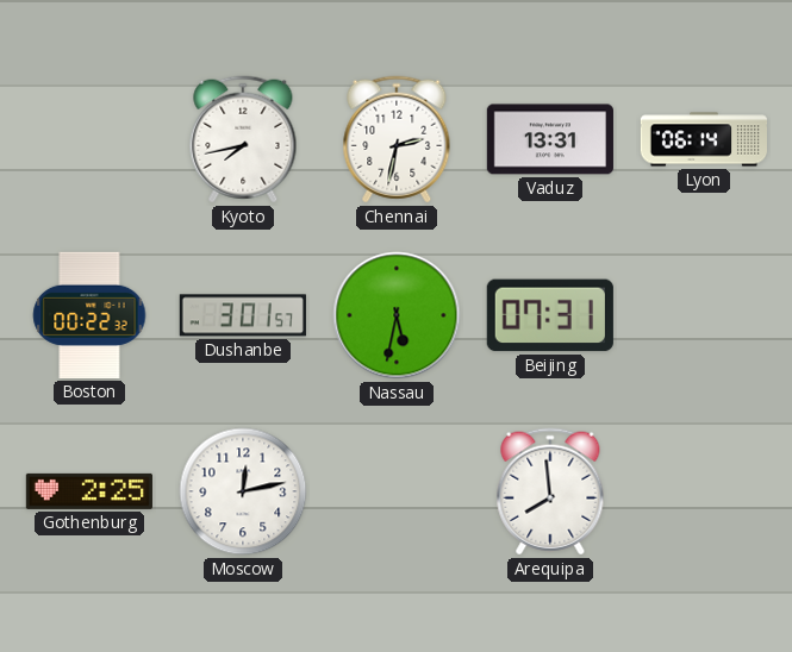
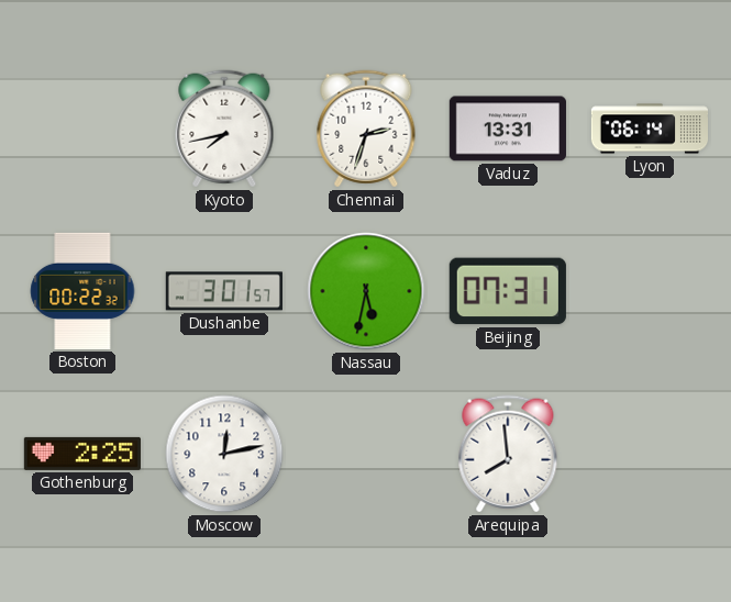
Chennai: 2:32 -> 2:33
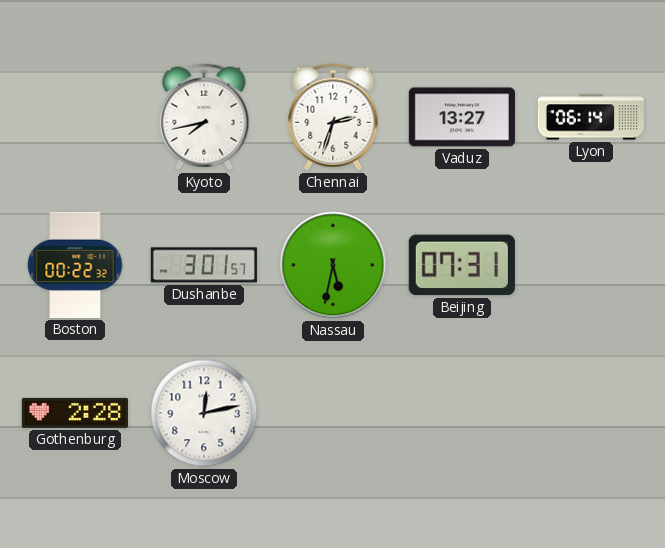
Vaduz: 13:31 -> 13:27
Gothenburg: 2:25 -> 2:28
Arequipa: 7:59 -> none
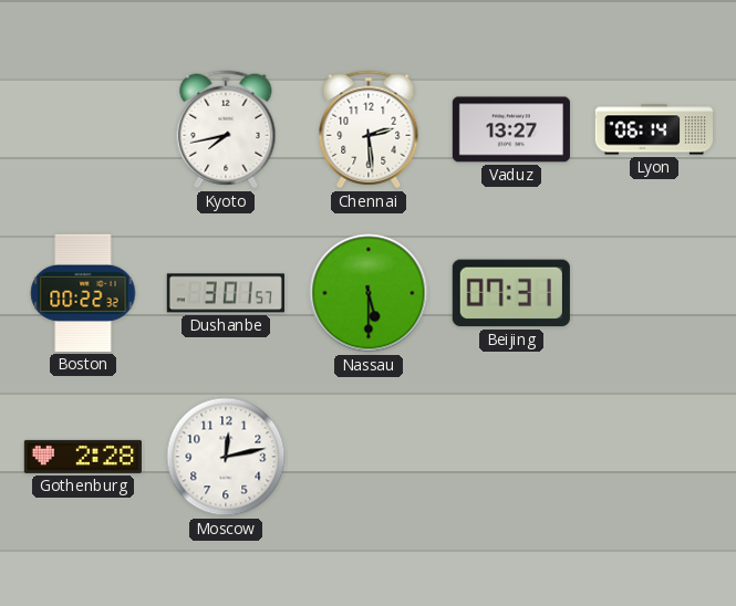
Chennai: 2:33 -> 2:29
Nassau: 5:32 -> 5:30
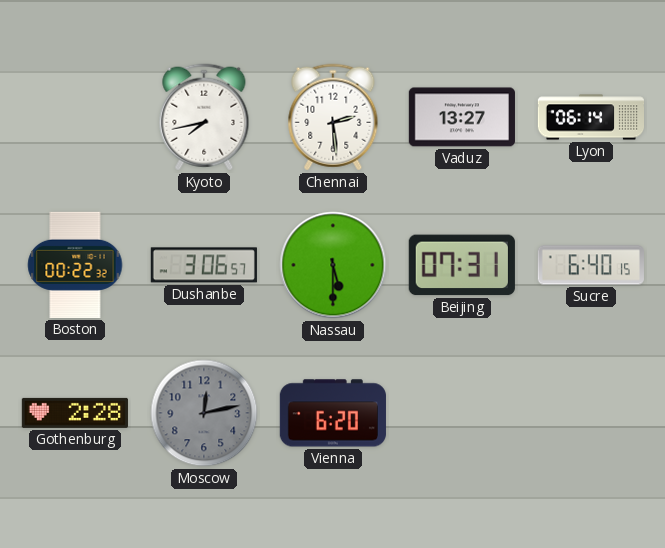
Dushanbe: 3:01 -> 3:06
Sucre: none -> 6:40
Moscow dial: white -> grey
Vienna: none -> 6:20
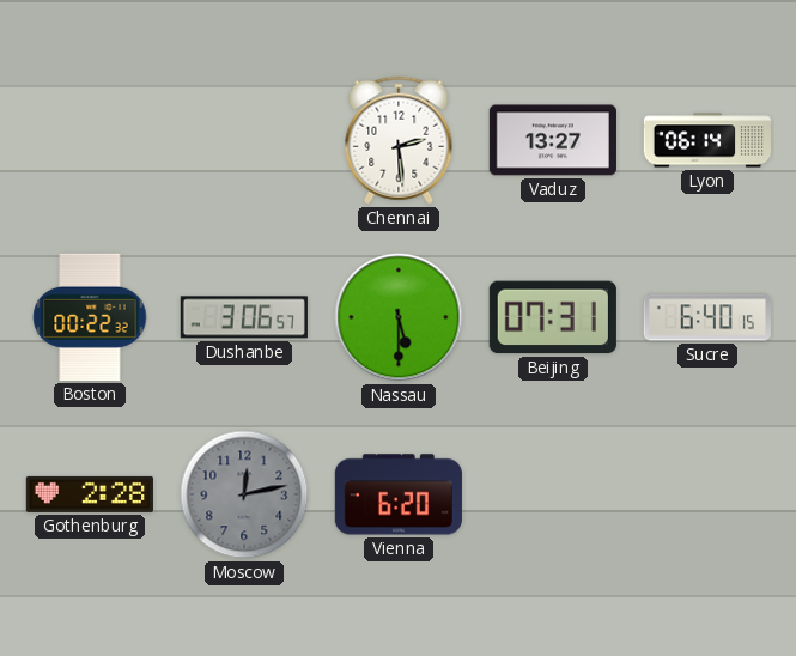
Kyoto: 7:43 -> none
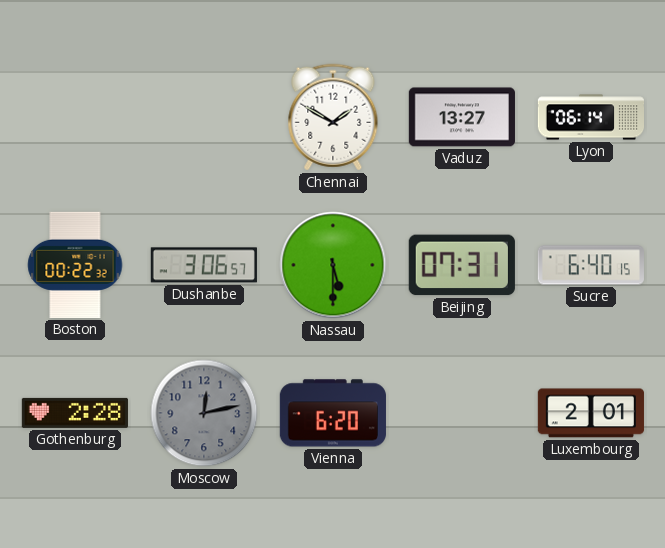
Chennai: 2:29 -> 1:50
Luxembourg: none -> 2:01
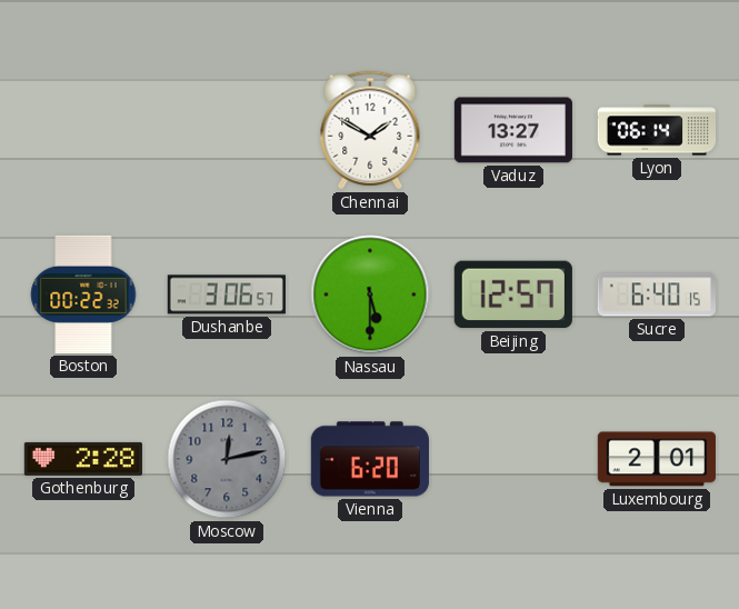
Beijing: 07:31 -> 12:57
